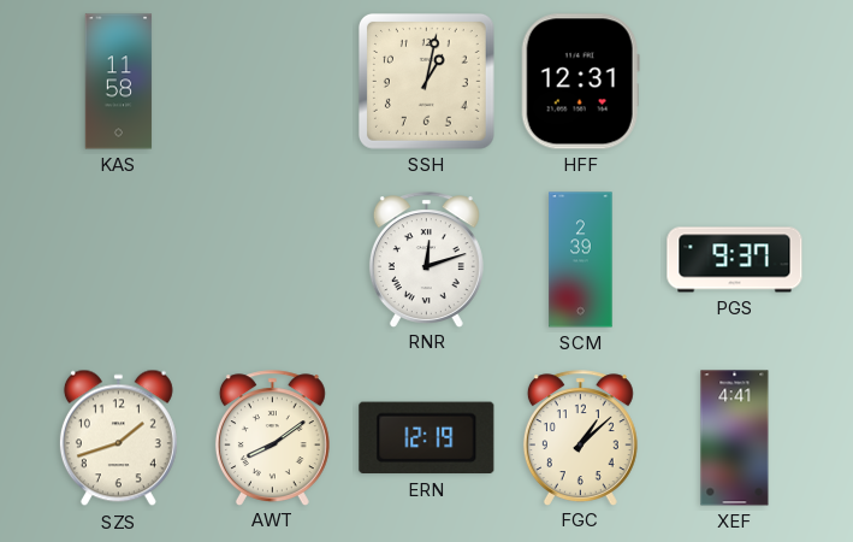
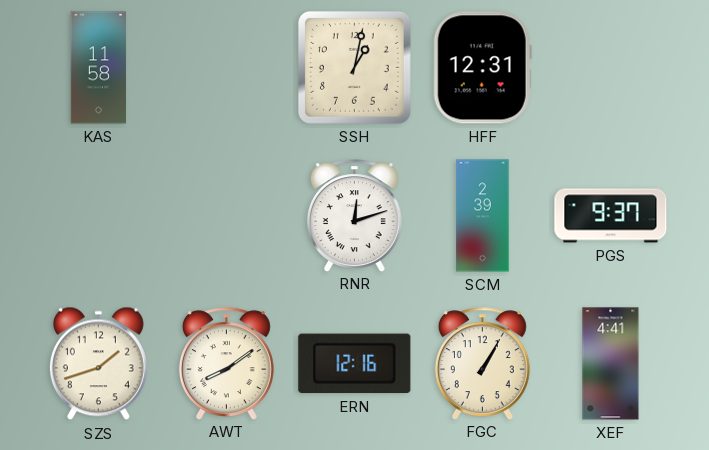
ERN: 12:19 -> 12:16
FGC: 1:08 -> 1:05
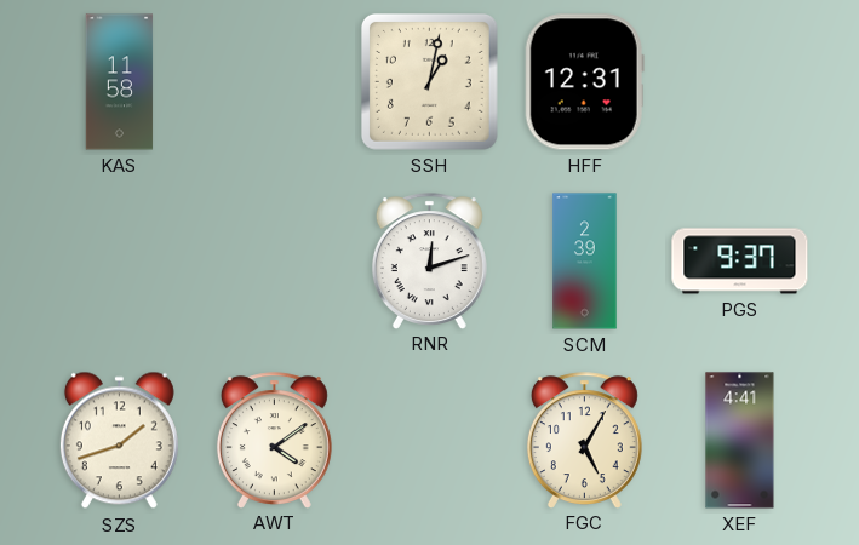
AWT: 8:09 -> 4:09
ERN: 12:16 -> none
FGC: 1:05 -> 5:05
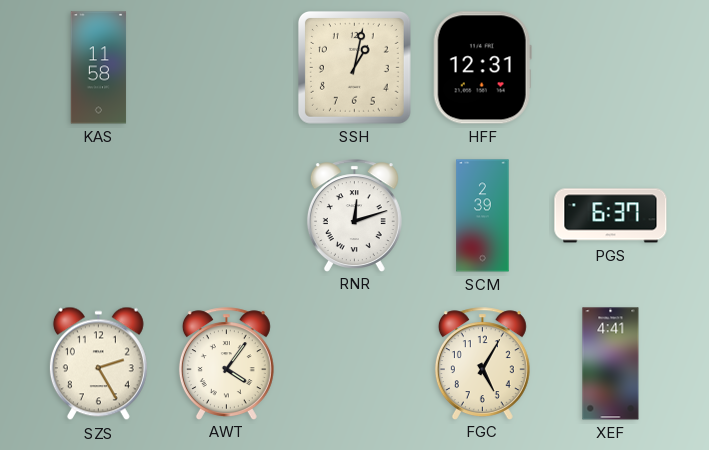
PGS: 9:37 -> 6:37
SZS: 1:42 -> 2:25
AWT: 4:09 -> 4:06
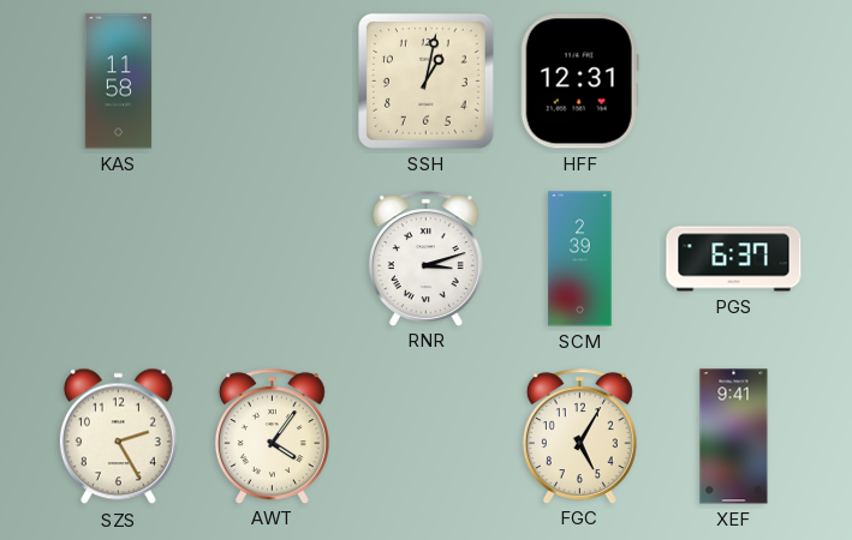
RNR: 12:12 -> 3:12
XEF: 4:41 -> 9:41
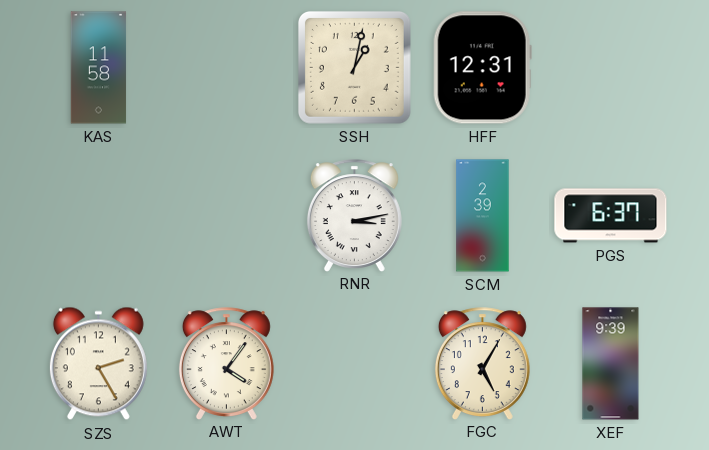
RNR: 3:12 -> 3:13
XEF: 9:41 -> 9:39
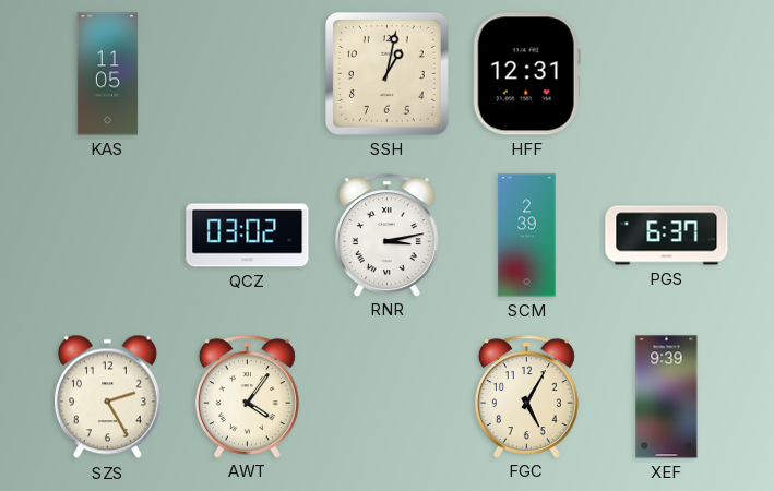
KAS: 11:58 -> 11:05
QCZ: none -> 03:02
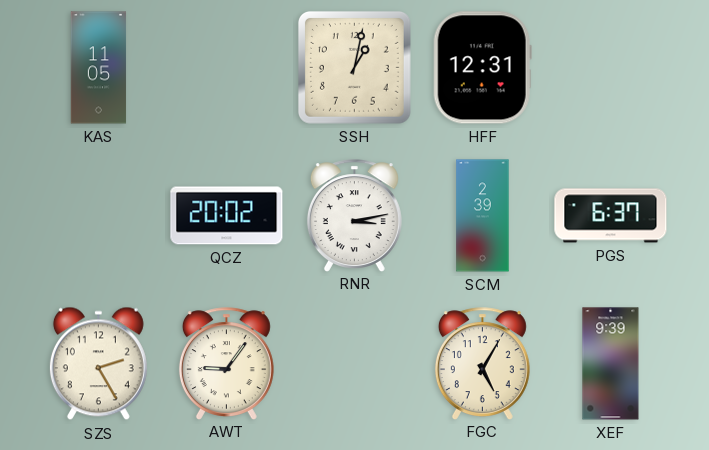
QCZ: 03:02 -> 20:02
AWT: 4:06 -> 9:06
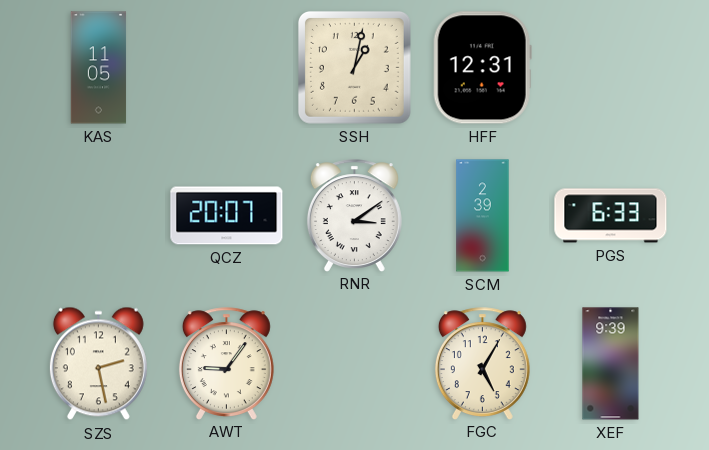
QCZ: 20:02 -> 20:07
RNR: 3:13 -> 3:09
PGS: 6:37 -> 6:33
SZS: 2:25 -> 2:28
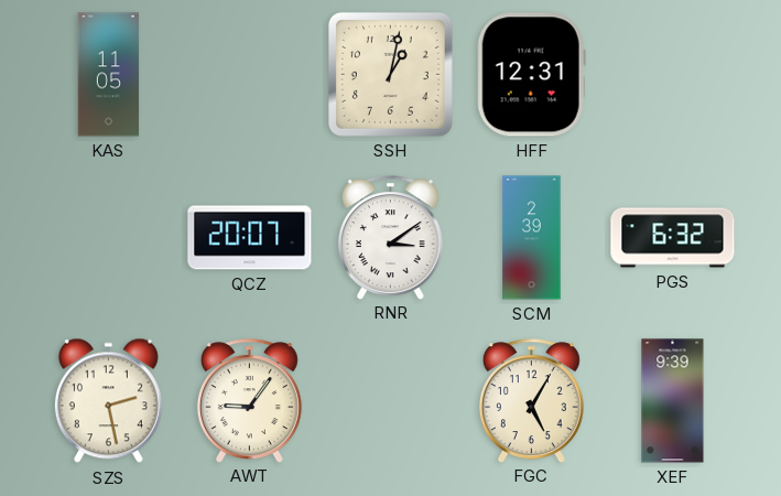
PGS: 6:33 -> 6:32
